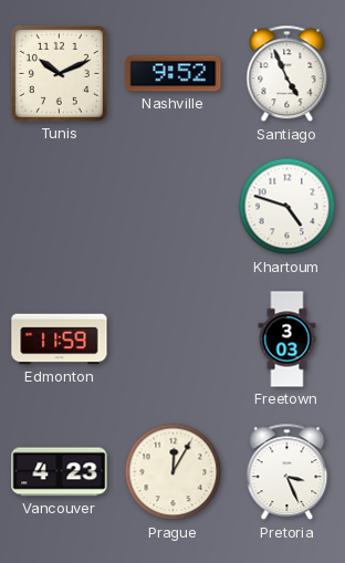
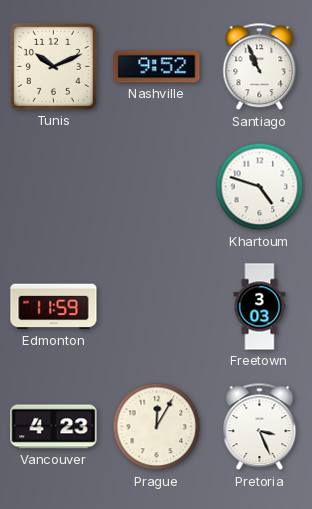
Santiago: 4:56 -> 10:56
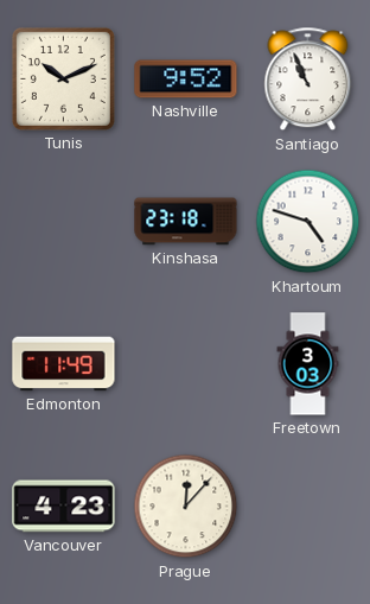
Kinshasa: none -> 23:18
Edmonton: 11:59 -> 11:49
Prague: 12:05 -> 12:07
Pretoria: 3:26 -> none
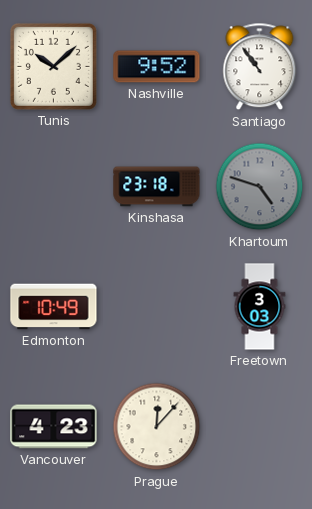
Tunis: 10:11 -> 10:08
Santiago: 10:56 -> 10:54
Khartoum dial: white -> grey
Edmonton: 11:49 -> 10:49
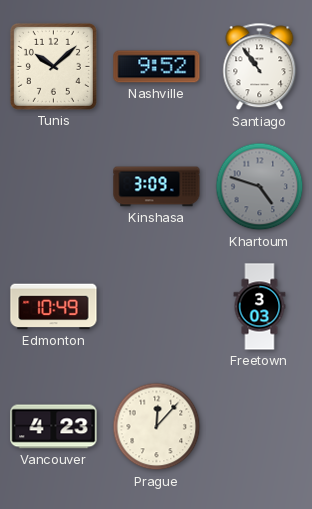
Kinshasa: 23:18 -> 3:09
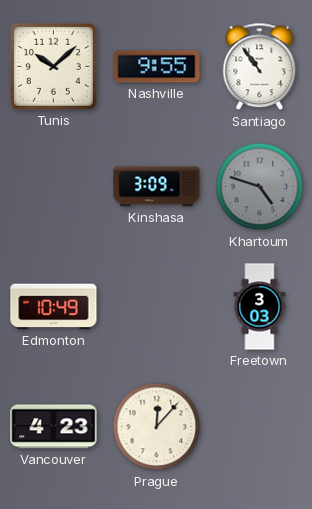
Nashville: 9:52 -> 9:55
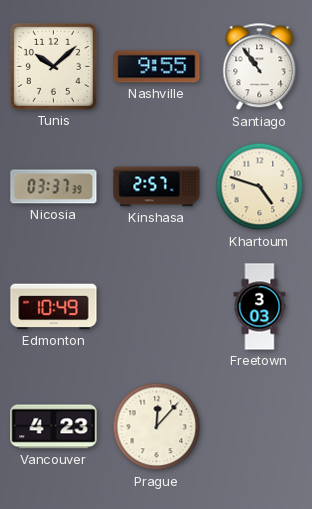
Nicosia: none -> 03:37
Kinshasa: 3:09 -> 2:57
Khartoum dial: grey -> cream
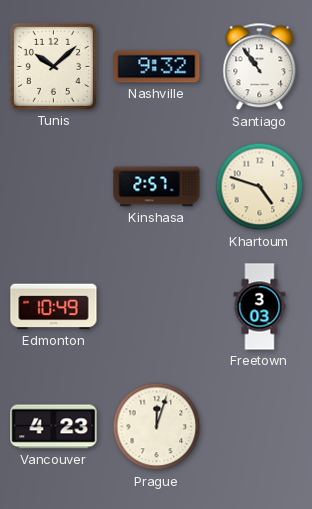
Nashville: 9:55 -> 9:32
Nicosia: 03:37 -> none
Prague: 12:07 -> 12:03
